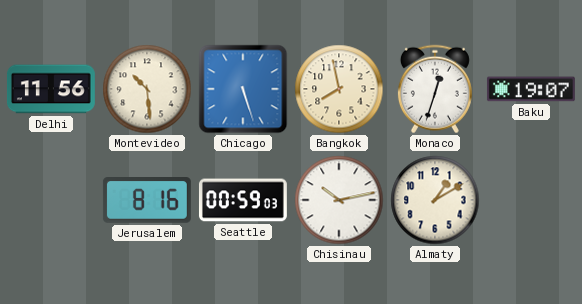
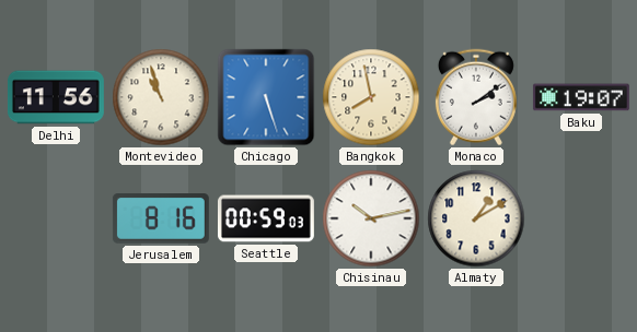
Montevideo: 10:29 -> 10:57
Monaco: 12:33 -> 2:09
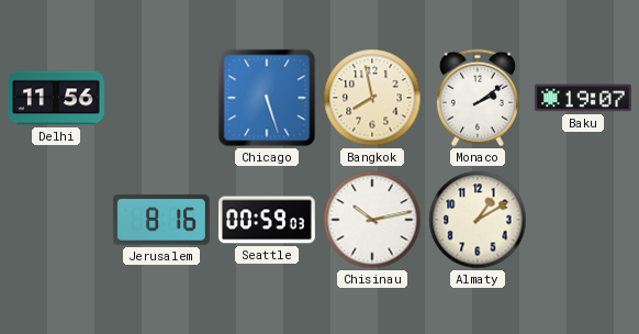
Montevideo: 10:57 -> none
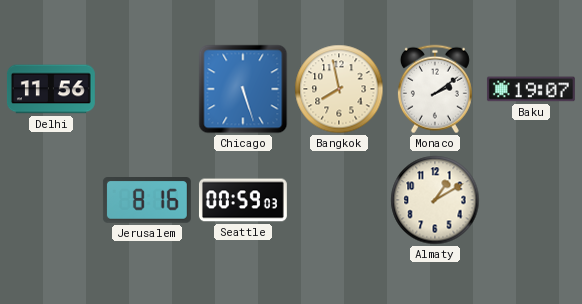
Chisinau: 10:13 -> none
